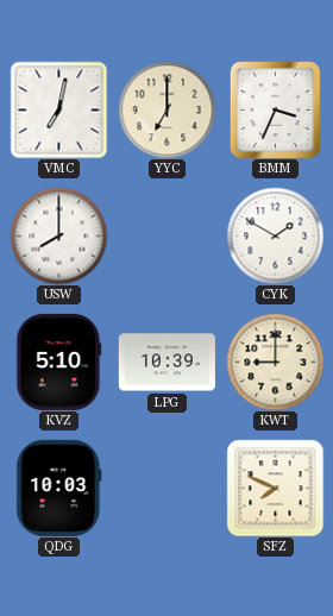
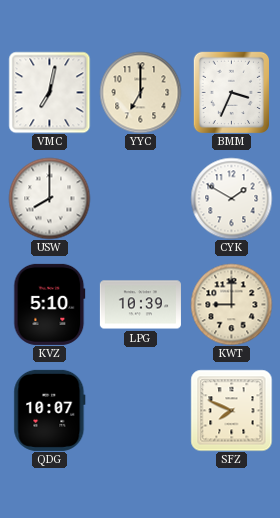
QDG: 10:03 -> 10:07
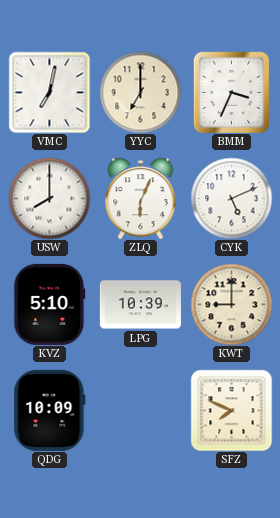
ZLQ: none -> 6:04
CYK: 1:50 -> 5:11
QDG: 10:07 -> 10:09
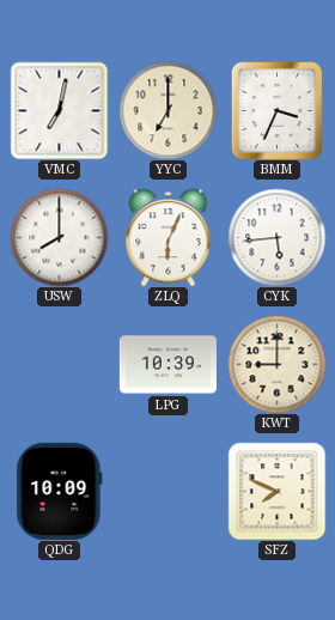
CYK: 5:11 -> 5:44
KVZ: 5:10 -> none
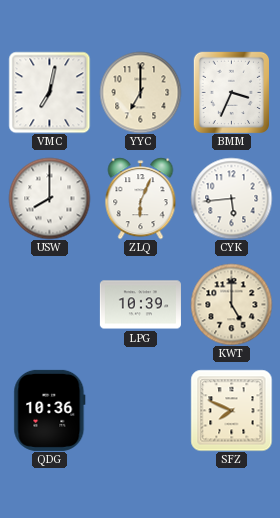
KWT: 9:00 -> 5:00
QDG: 10:09 -> 10:36
